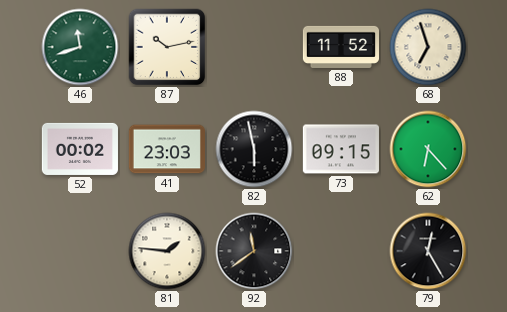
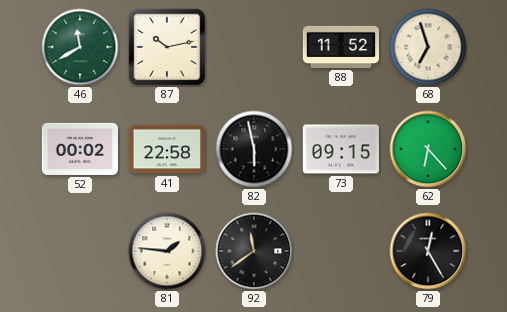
46: 11:42 -> 11:40
41: 23:03 -> 22:58
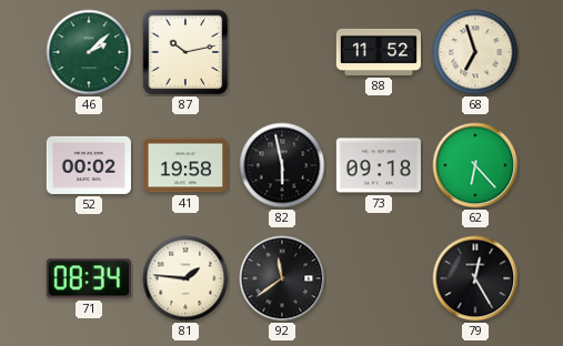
46: 11:40 -> 2:08
41: 22:58 -> 19:58
73: 09:15 -> 09:18
71: none -> 08:34
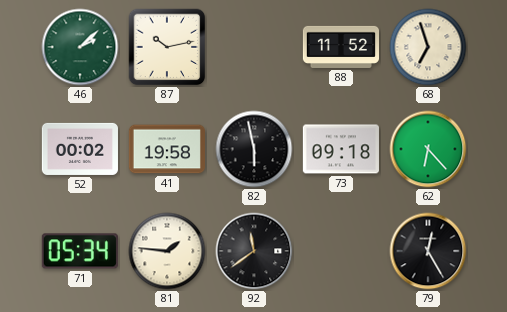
71: 08:34 -> 05:34
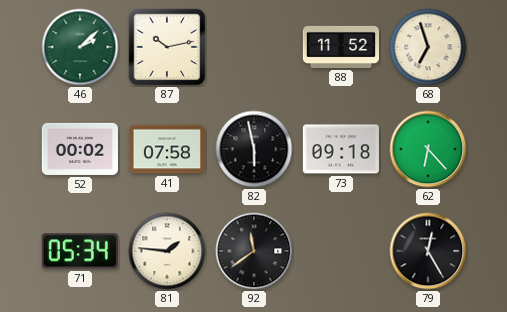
41: 19:58 -> 07:58
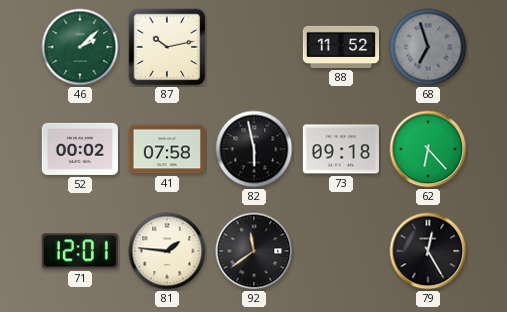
68 dial: cream -> grey
71: 05:34 -> 12:01
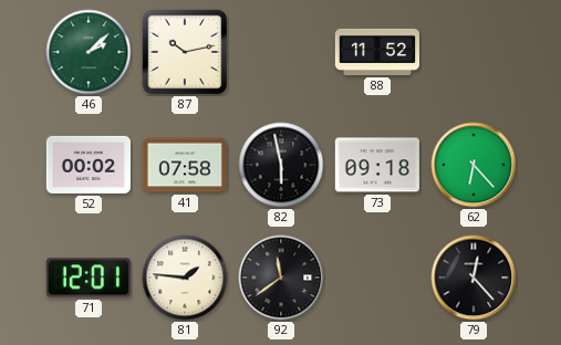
68: 6:57 -> none
79: 12:25 -> 12:23
